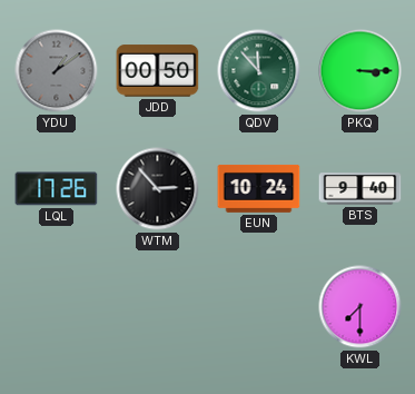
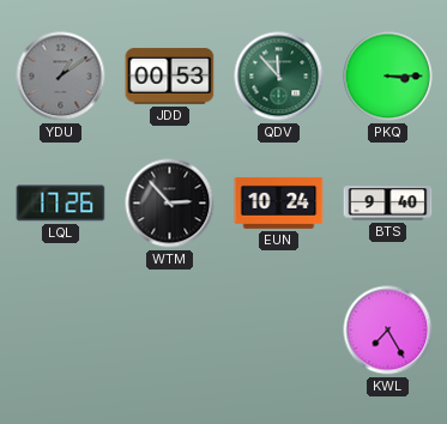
JDD: 00:50 -> 00:53
KWL: 7:30 -> 7:25
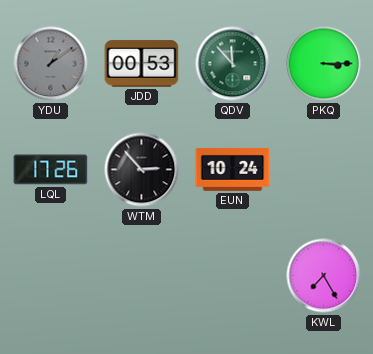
BTS: 9:40 -> none
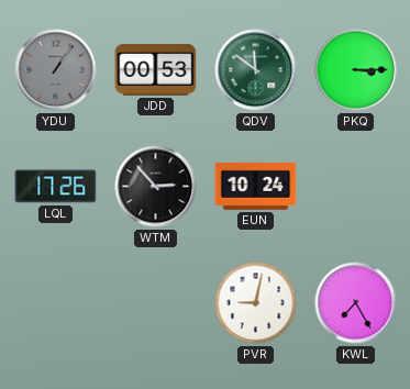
YDU: 1:09 -> 1:06
QDV: 11:53 -> 11:51
PVR: none -> 9:02
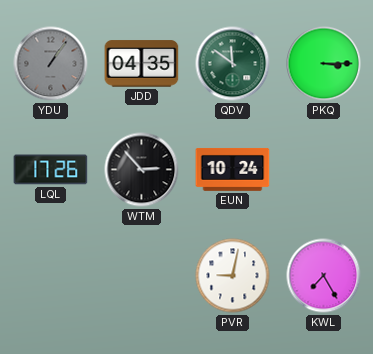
JDD: 00:53 -> 04:35
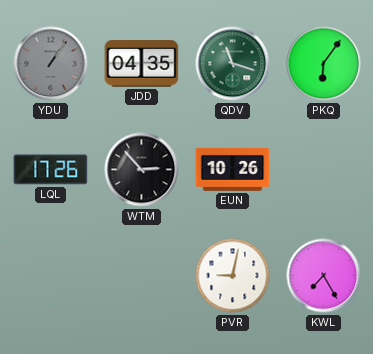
QDV: 11:51 -> 11:18
PKQ: 3:15 -> 6:06
EUN: 10:24 -> 10:26
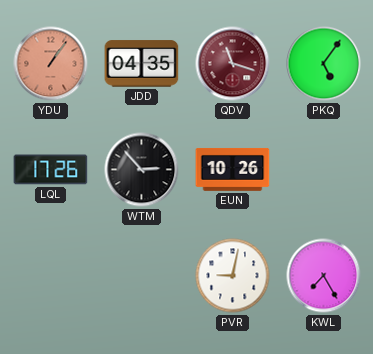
YDU dial: grey -> salmon
QDV dial: green -> burgundy
PKQ: 6:06 -> 5:06
